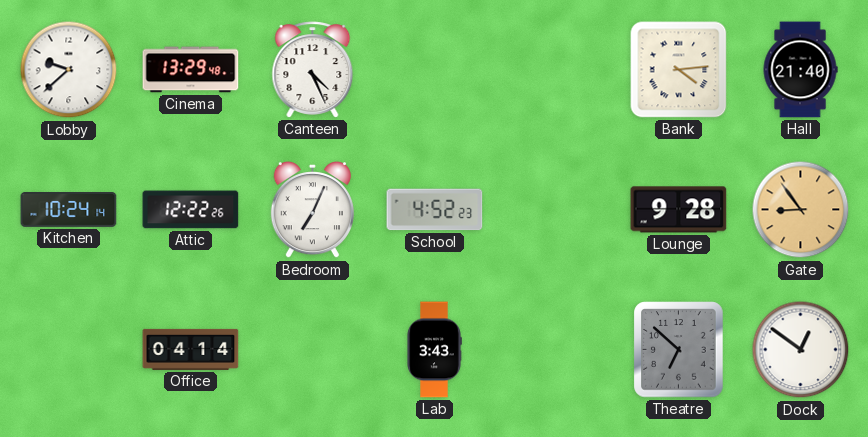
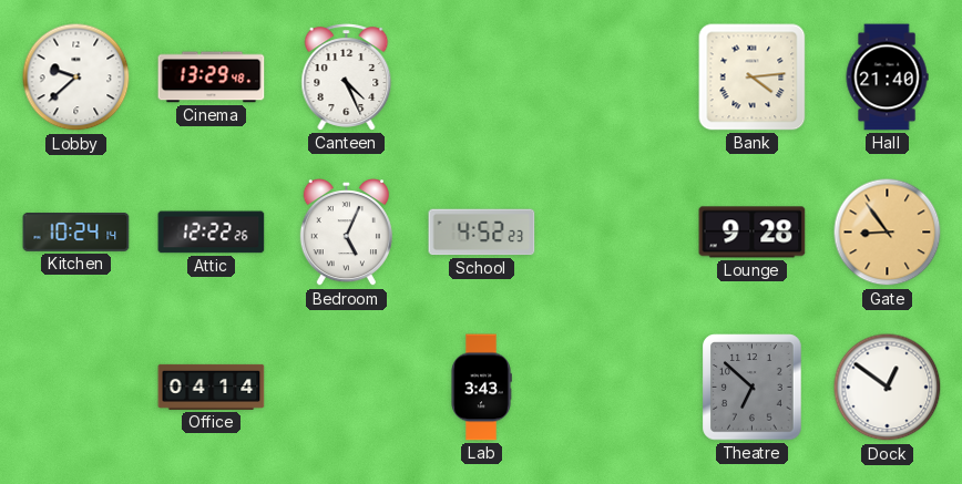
Bedroom: 7:04 -> 5:04
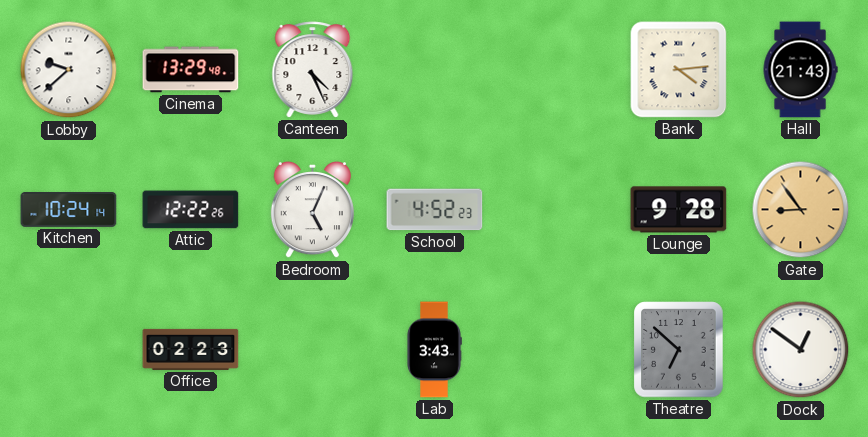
Hall: 21:40 -> 21:43
Office: 04:14 -> 02:23
